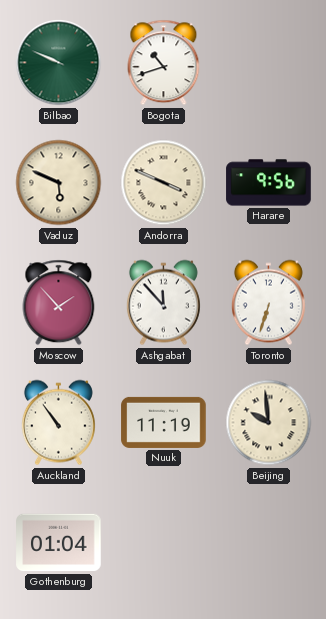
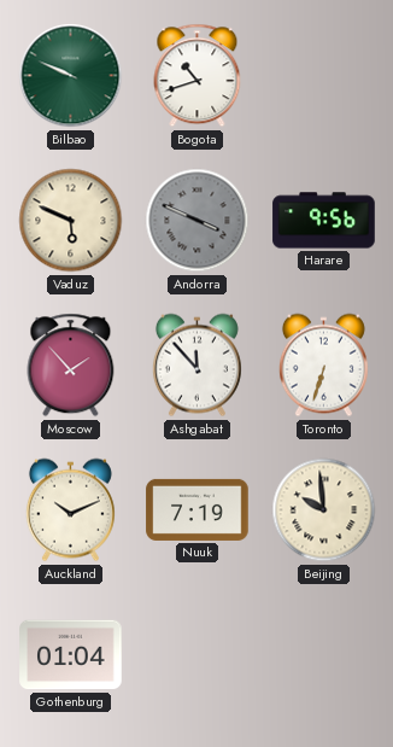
Andorra dial: cream -> grey
Auckland: 10:54 -> 10:11
Nuuk: 11:19 -> 7:19
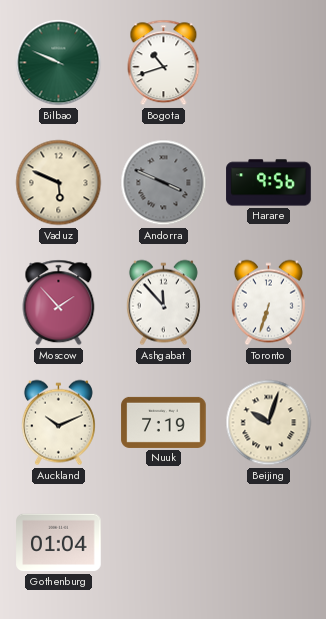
Beijing: 9:59 -> 10:03
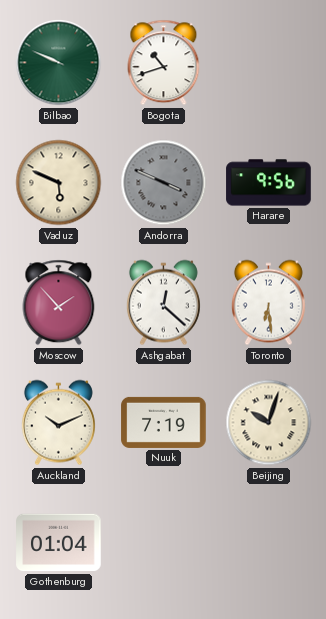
Ashgabat: 11:53 -> 12:22
Toronto: 6:33 -> 6:29
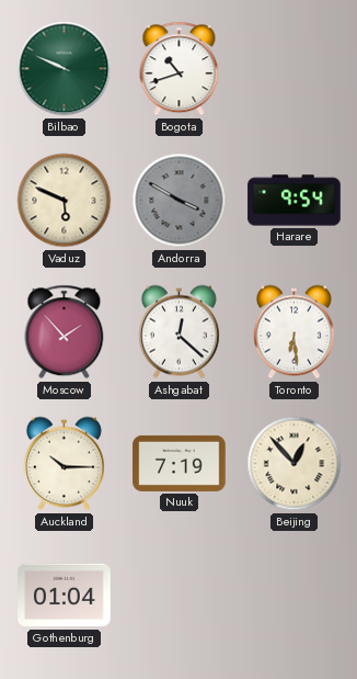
Andorra: 3:49 -> 3:50
Harare: 9:56 -> 9:54
Auckland: 10:11 -> 10:15
Beijing: 10:03 -> 12:53
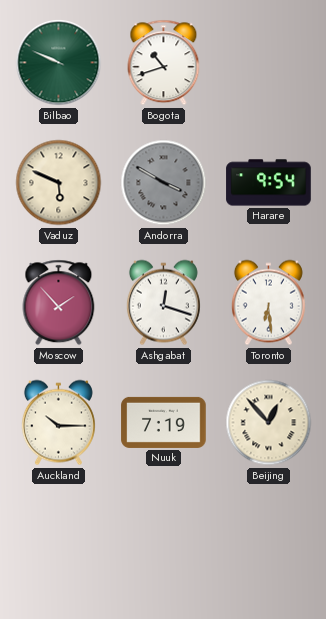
Ashgabat: 12:22 -> 12:18
Gothenburg: 01:04 -> none
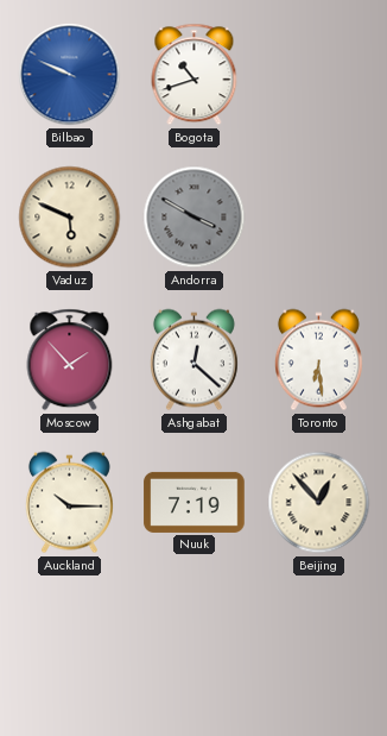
Bilbao dial: green -> blue
Harare: 9:54 -> none
Ashgabat: 12:18 -> 12:22
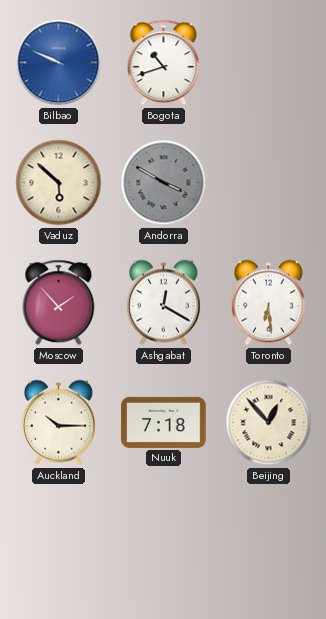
Vaduz: 5:49 -> 5:52
Ashgabat: 12:22 -> 12:20
Nuuk: 7:19 -> 7:18
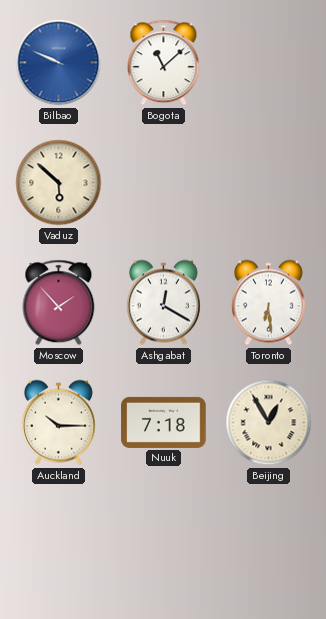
Bogota: 10:42 -> 11:08
Andorra: 3:50 -> none
Beijing: 12:53 -> 12:55
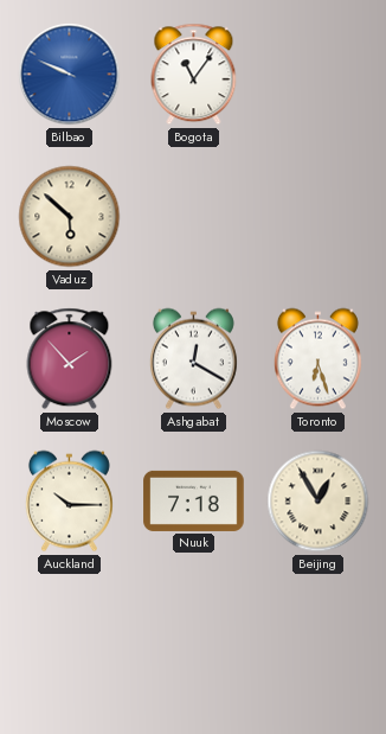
Bogota: 11:08 -> 11:06
Toronto: 6:29 -> 6:27
